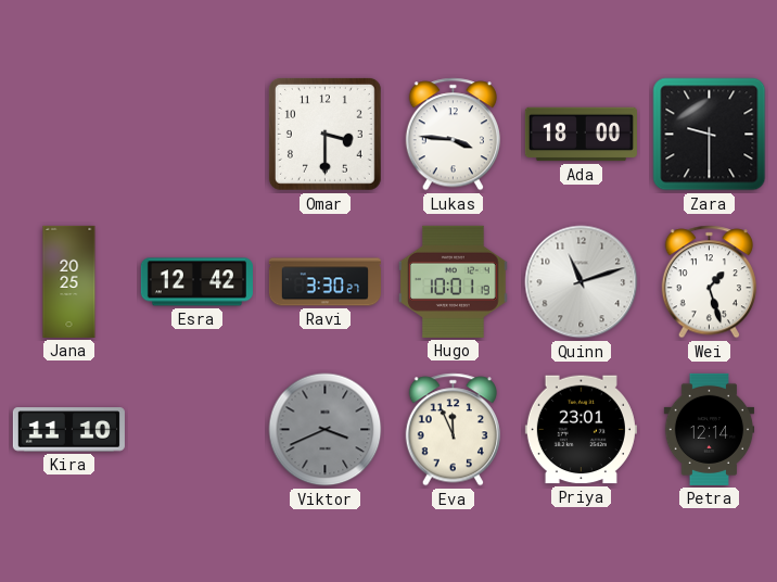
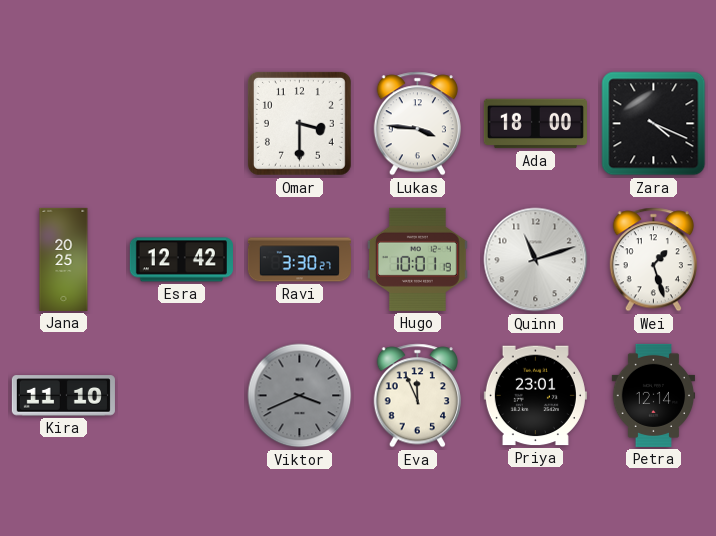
Zara: 9:30 -> 4:19
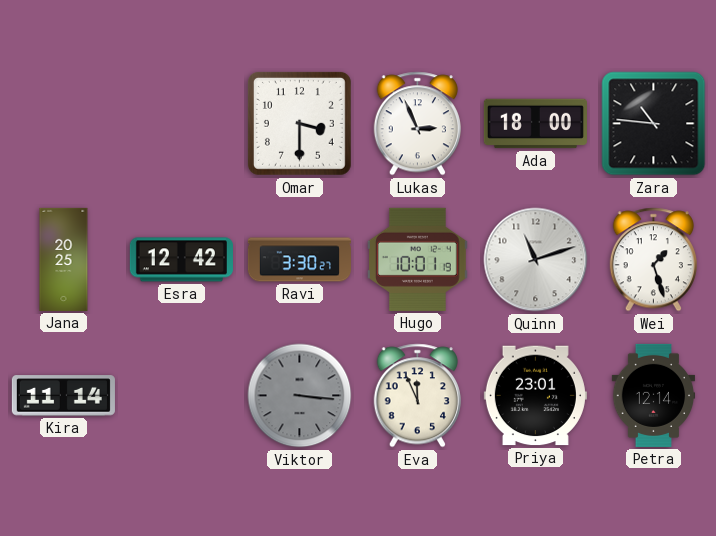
Lukas: 3:46 -> 2:56
Zara: 4:19 -> 10:46
Kira: 11:10 -> 11:14
Viktor: 3:41 -> 3:16
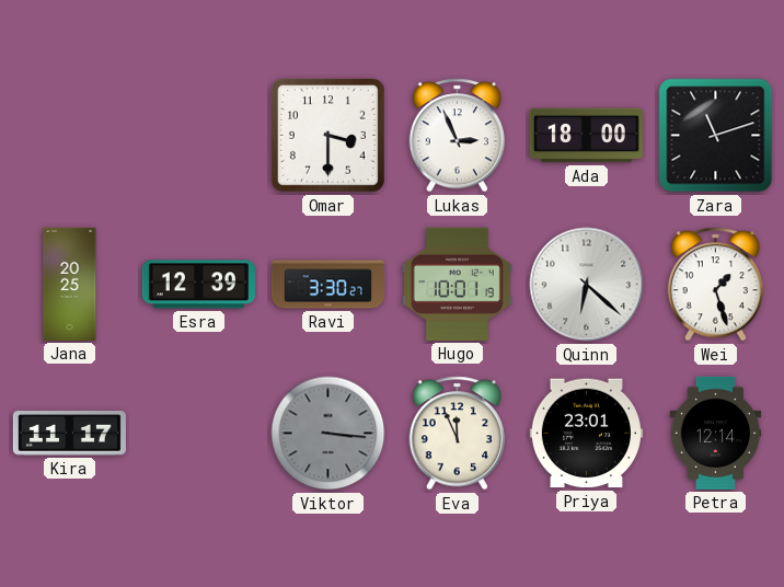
Zara: 10:46 -> 11:12
Esra: 12:42 -> 12:39
Quinn: 11:12 -> 6:22
Kira: 11:14 -> 11:17
